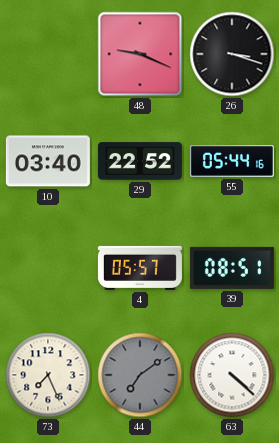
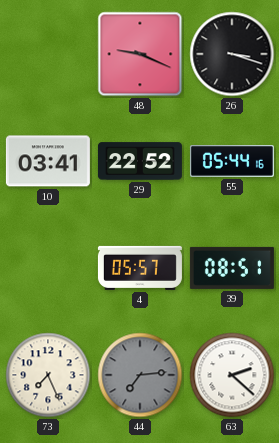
10: 03:40 -> 03:41
44: 7:09 -> 7:14
63: 4:22 -> 2:22
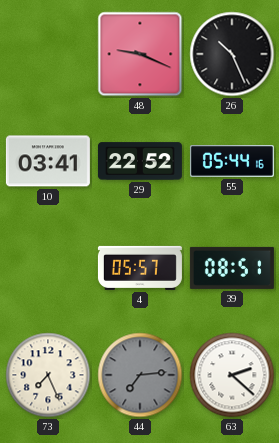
26: 3:18 -> 10:26
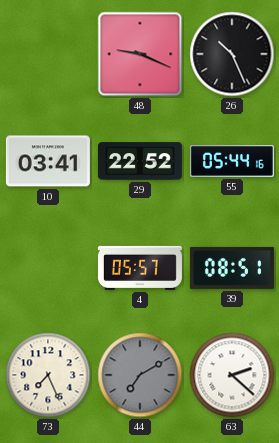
44: 7:14 -> 7:10
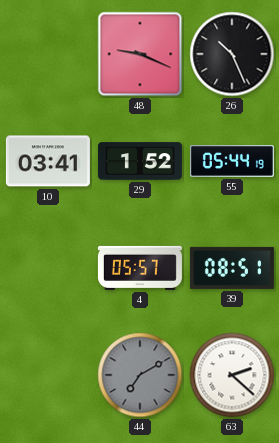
29: 22:52 -> 1:52
55: 05:44:16 -> 05:44:19
73: 7:26 -> none
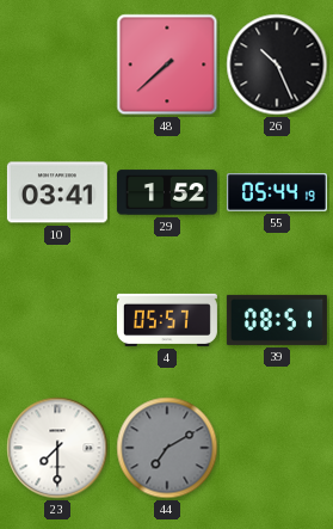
48: 9:19 -> 7:38
23: none -> 7:30
63: 2:22 -> none
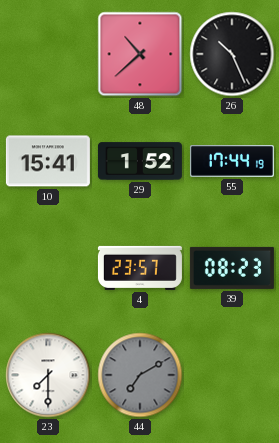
48: 7:38 -> 10:38
10: 03:41 -> 15:41
55: 05:44 -> 17:44
4: 05:57 -> 23:57
39: 08:51 -> 08:23
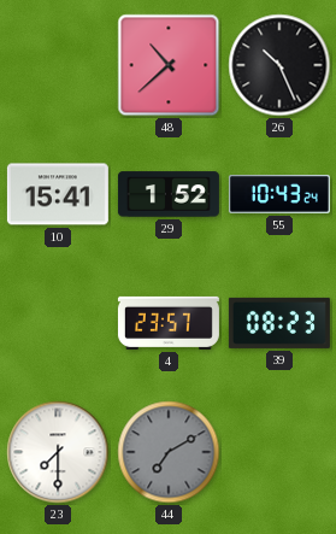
55: 17:44 -> 10:43
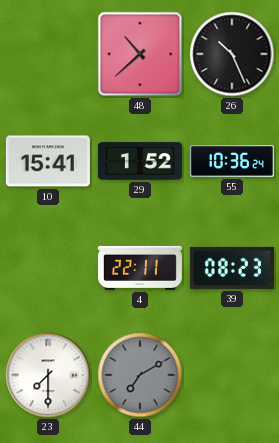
55: 10:43 -> 10:36
4: 23:57 -> 22:11
